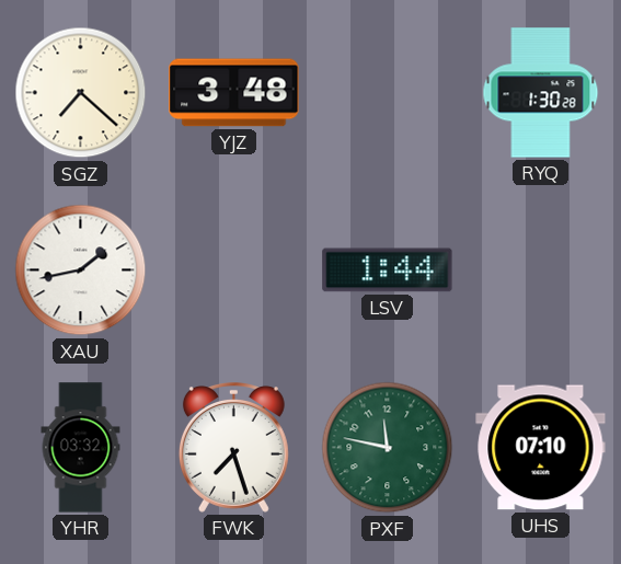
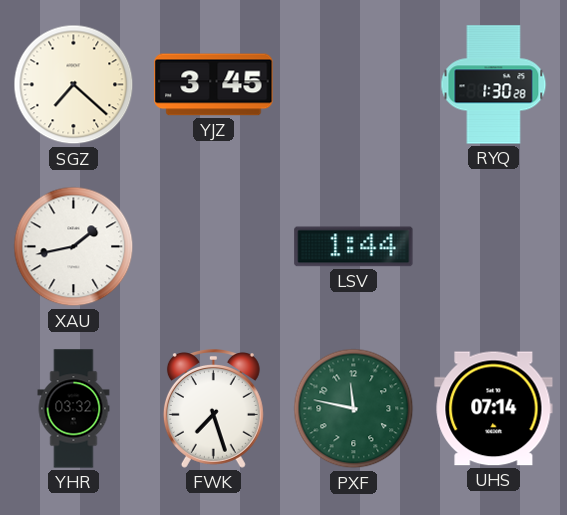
YJZ: 3:48 -> 3:45
UHS: 07:10 -> 07:14
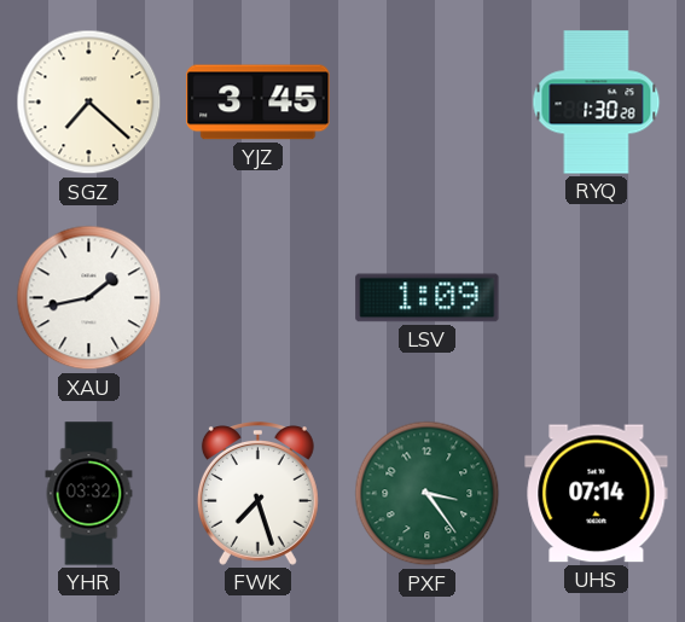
LSV: 1:44 -> 1:09
PXF: 11:47 -> 3:24
